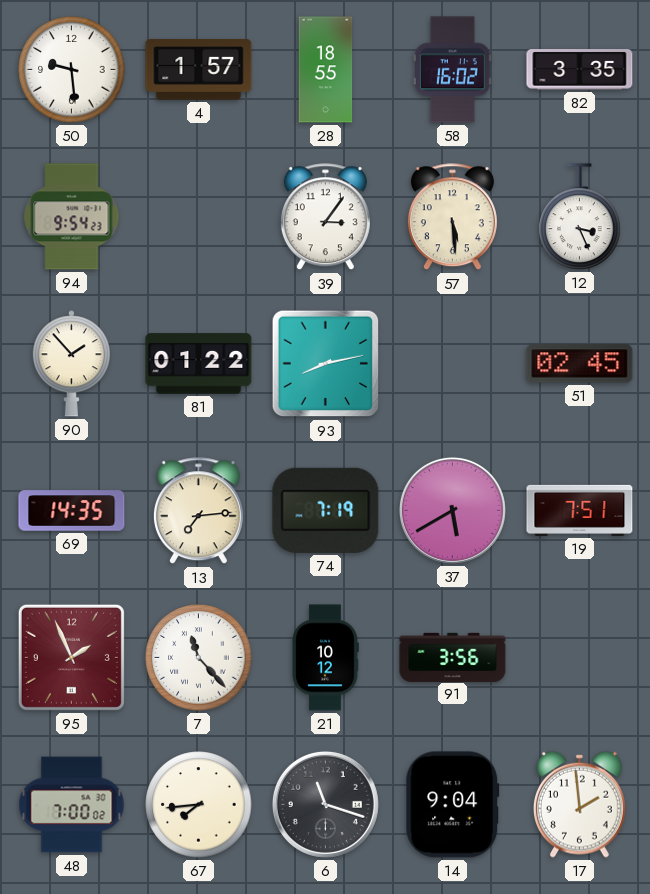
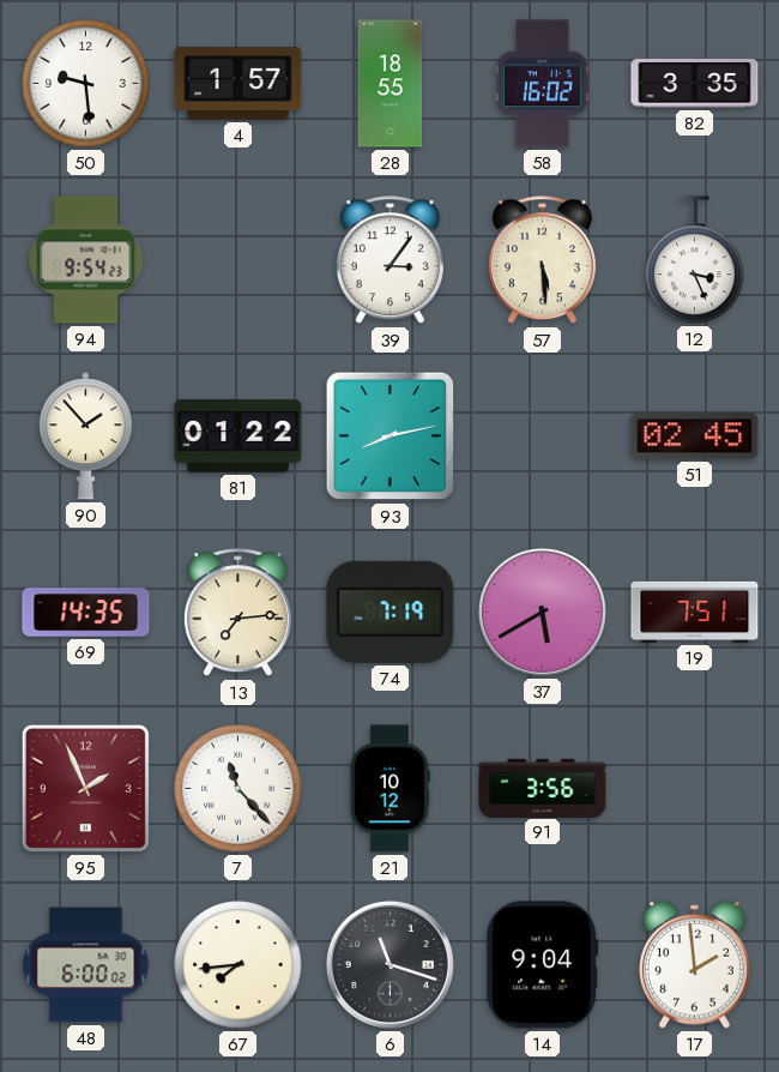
48: 7:00 -> 6:00
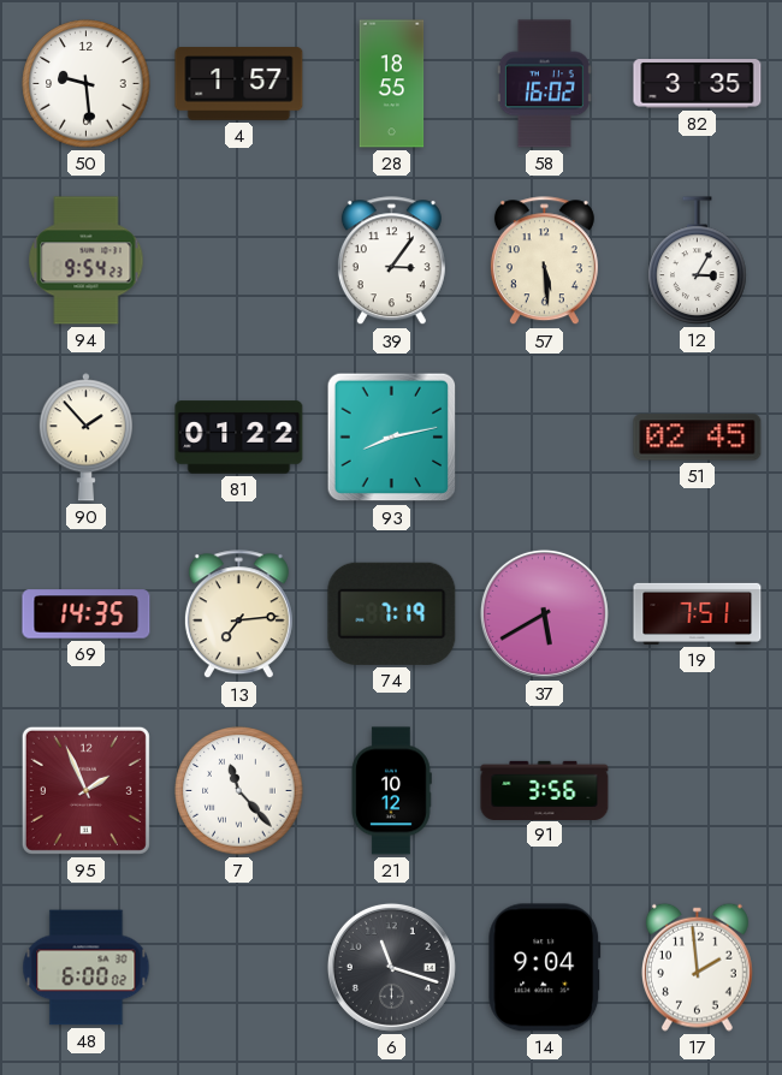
12: 3:26 -> 3:05
67: 7:44 -> none
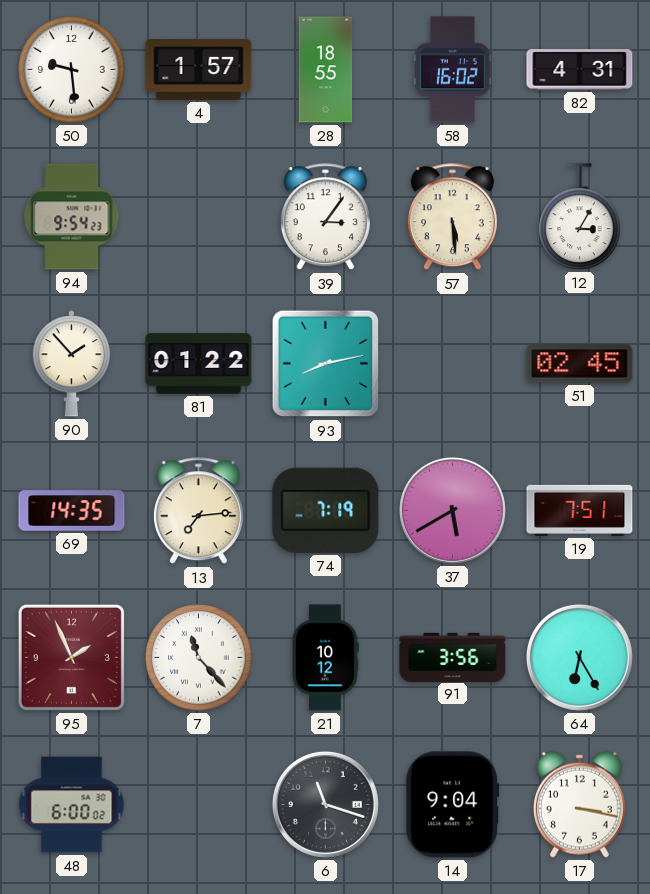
82: 3:35 -> 4:31
64: none -> 6:25
17: 1:59 -> 3:17
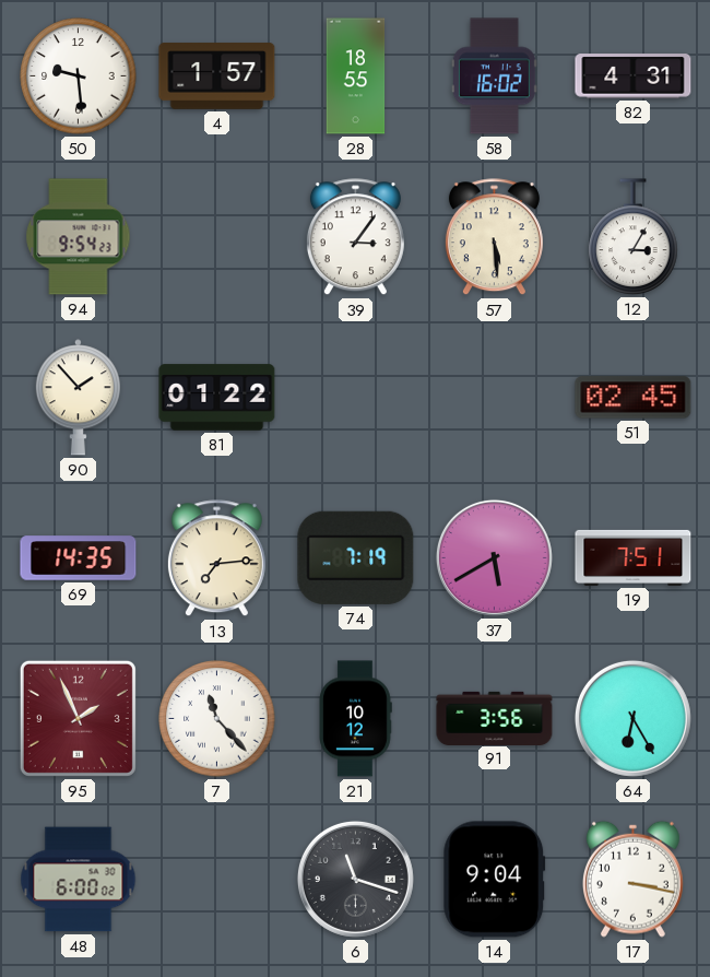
93: 8:13 -> none
